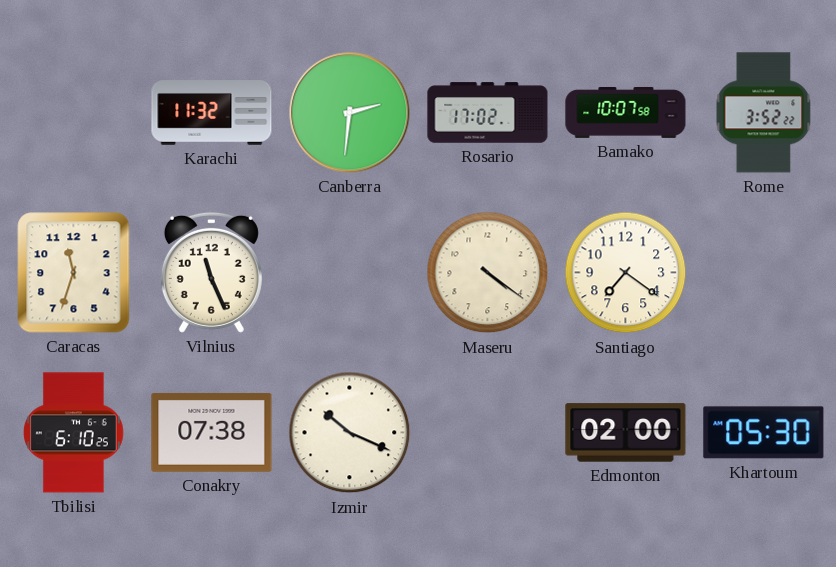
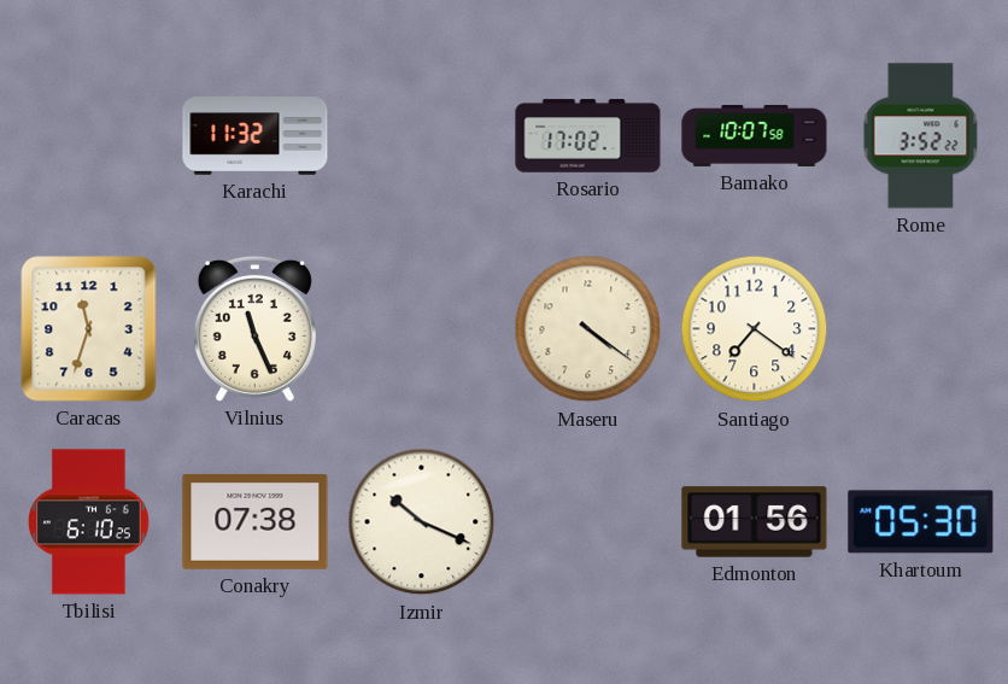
Canberra: 2:31 -> none
Edmonton: 02:00 -> 01:56
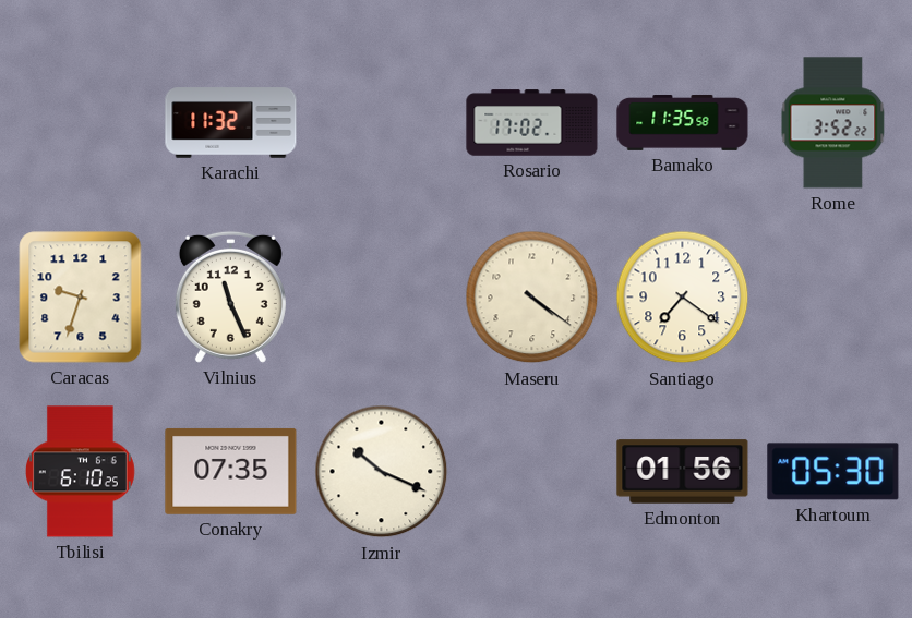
Bamako: 10:07 -> 11:35
Caracas: 11:33 -> 9:33
Conakry: 07:38 -> 07:35
